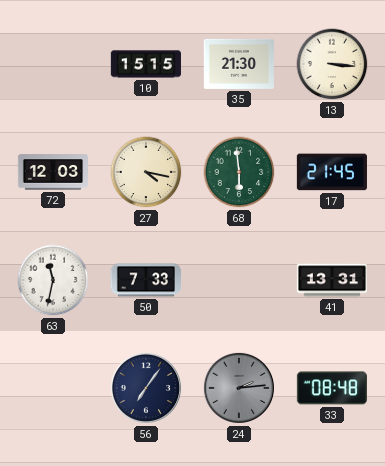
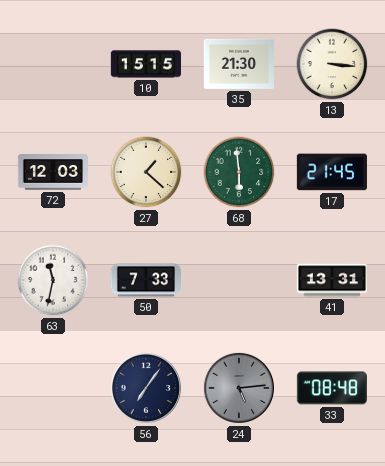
27: 4:17 -> 1:22
24: 2:14 -> 5:14
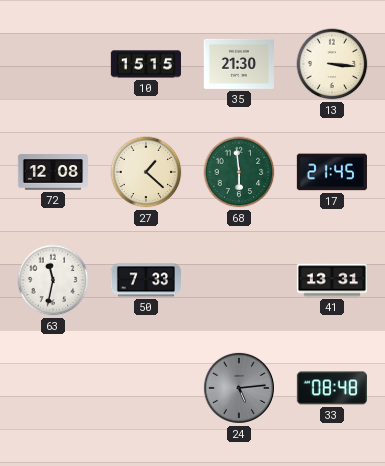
72: 12:03 -> 12:08
56: 7:06 -> none
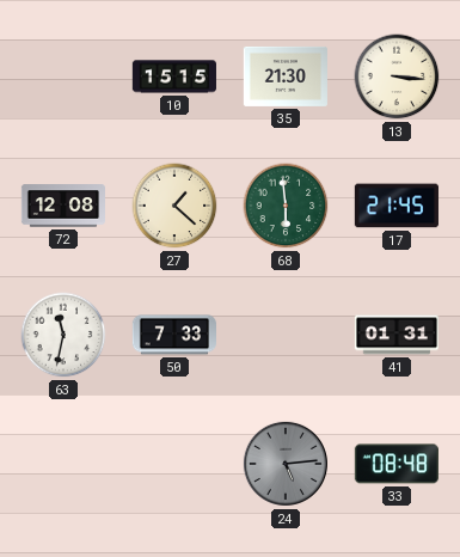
41: 13:31 -> 01:31
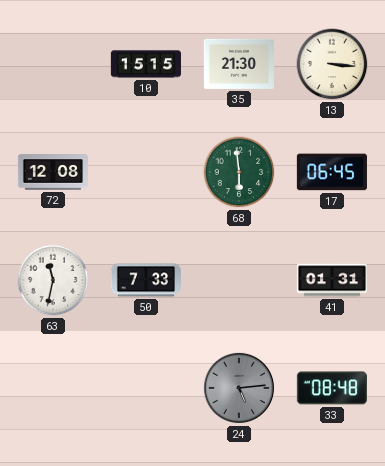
27: 1:22 -> none
17: 21:45 -> 06:45
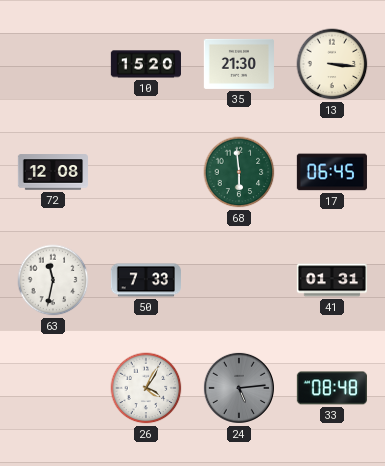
10: 15:15 -> 15:20
26: none -> 4:05
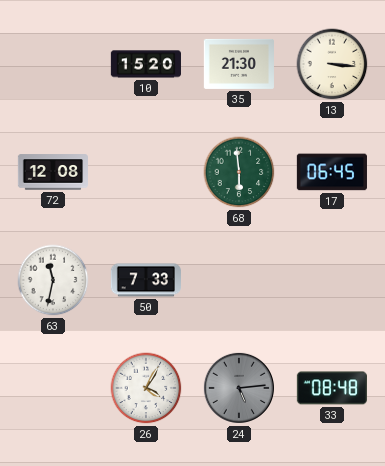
41: 01:31 -> none
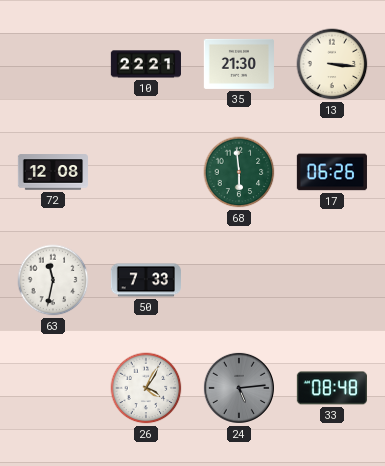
10: 15:20 -> 22:21
17: 06:45 -> 06:26
